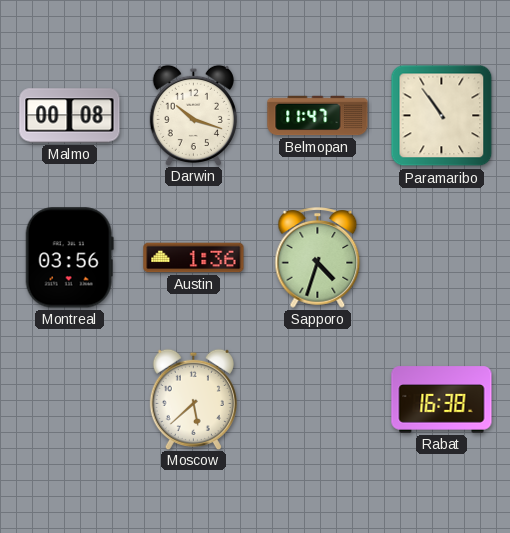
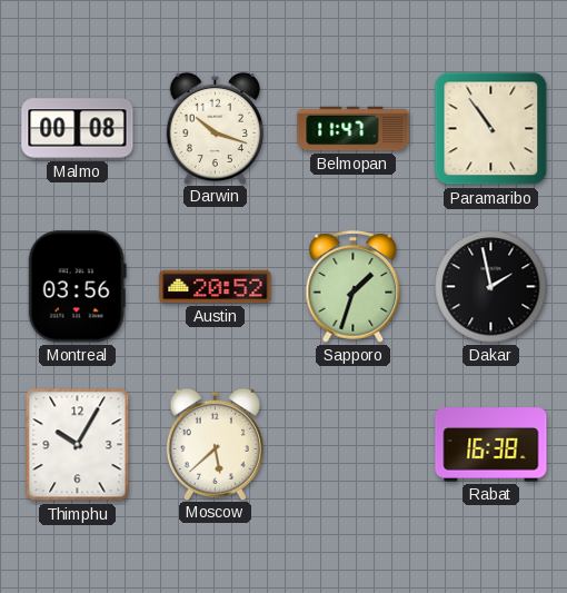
Austin: 1:36 -> 20:52
Sapporo: 4:33 -> 1:33
Dakar: none -> 1:58
Thimphu: none -> 10:05
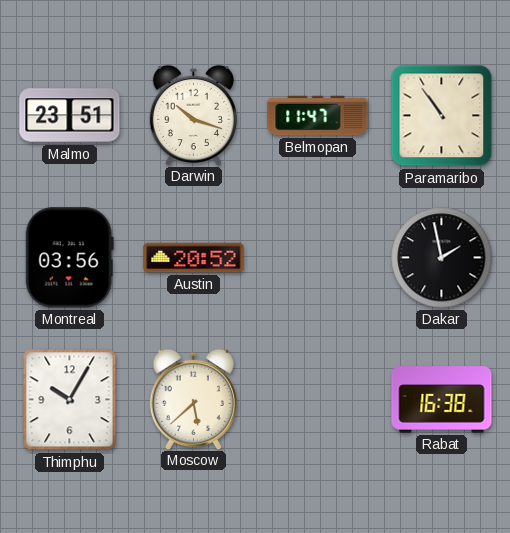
Malmo: 00:08 -> 23:51
Sapporo: 1:33 -> none
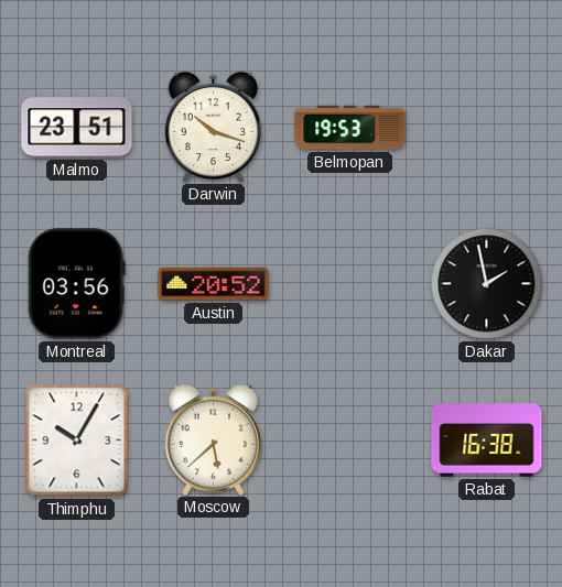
Belmopan: 11:47 -> 19:53
Paramaribo: 10:54 -> none
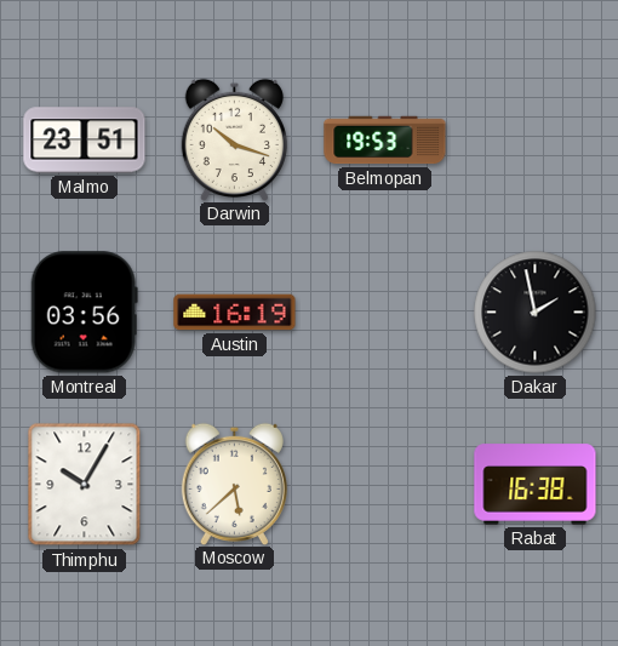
Austin: 20:52 -> 16:19
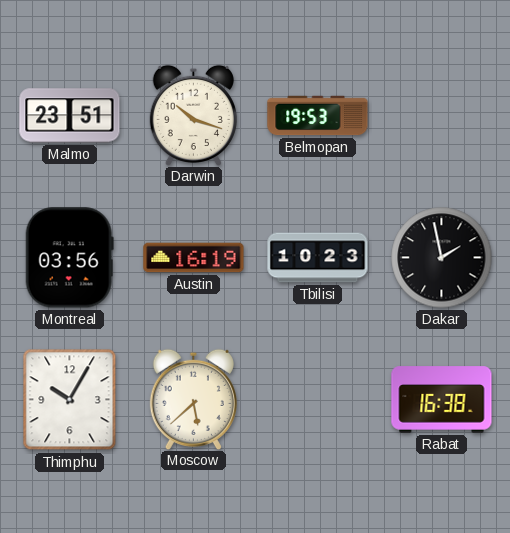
Tbilisi: none -> 10:23
